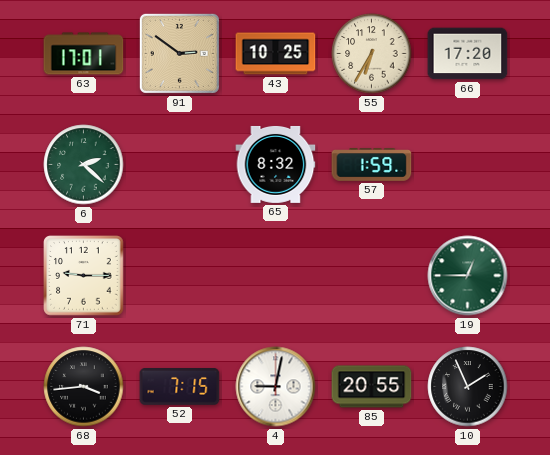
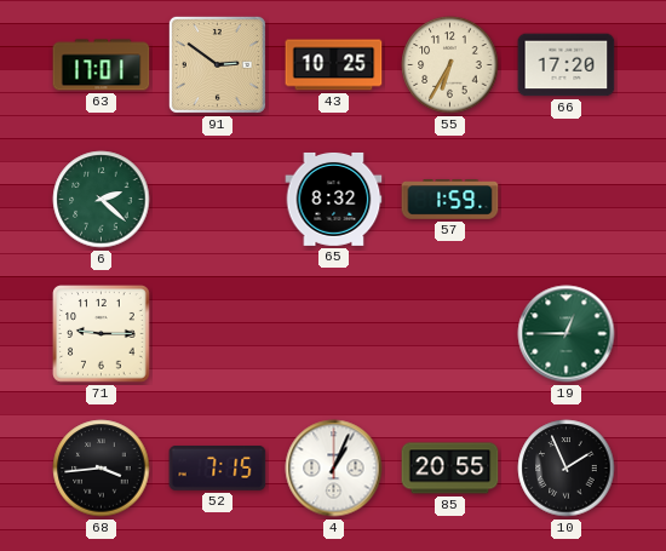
4: 9:02 -> 1:04
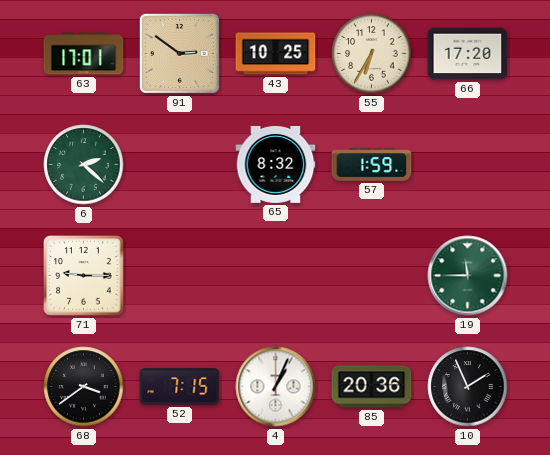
19: 12:45 -> 11:45
68: 3:44 -> 3:39
85: 20:55 -> 20:36
